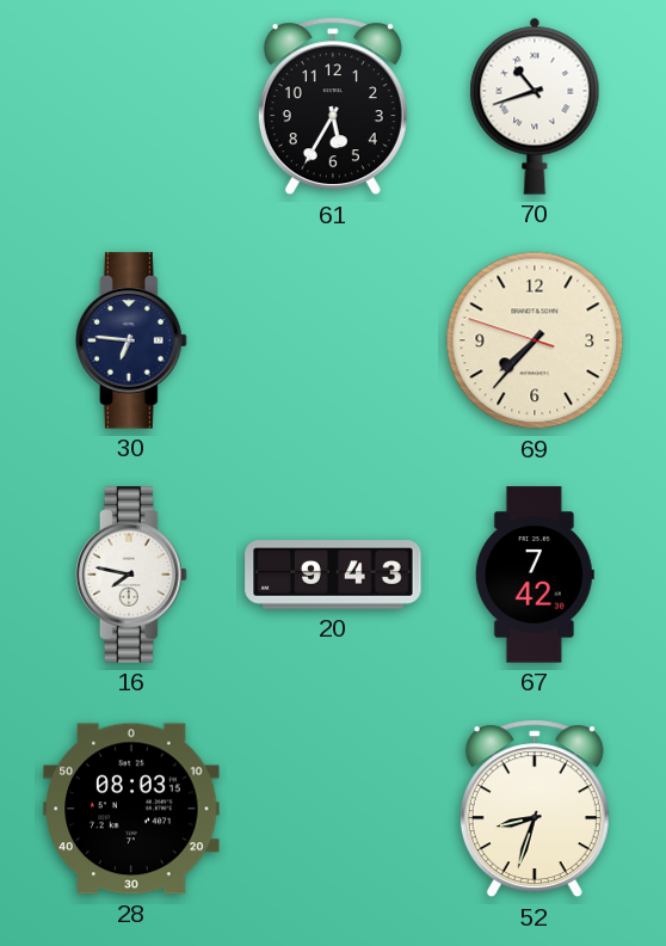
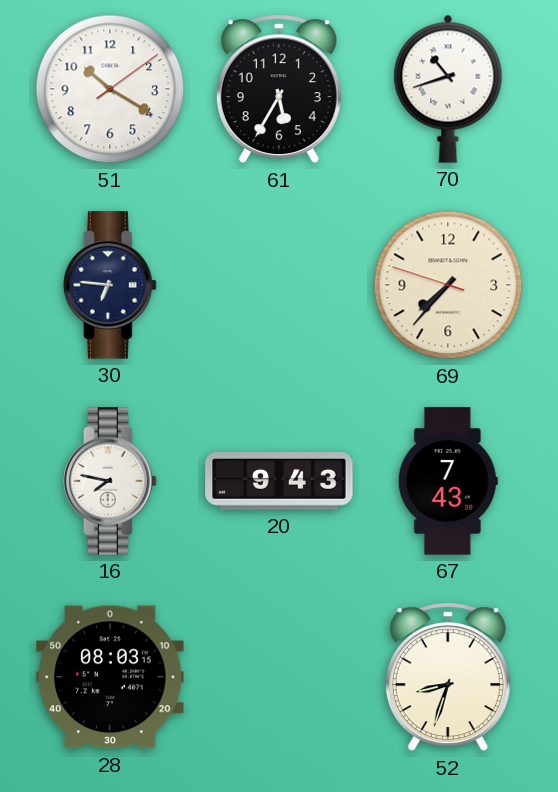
51: none -> 10:20
67: 7:42 -> 7:43
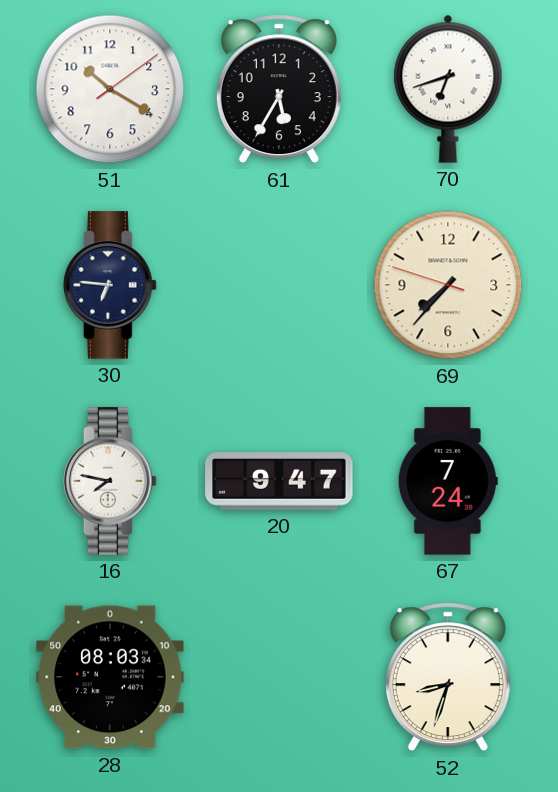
70: 10:42 -> 6:42
20: 9:43 -> 9:47
67: 7:43 -> 7:24
28: 08:03:15 -> 08:03:34
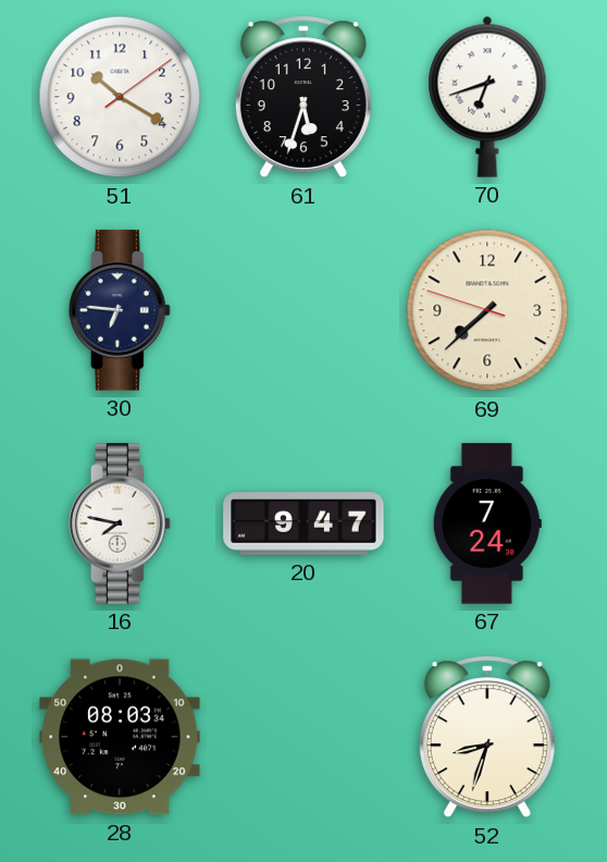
61: 5:35 -> 5:33
69: 7:36 -> 7:37
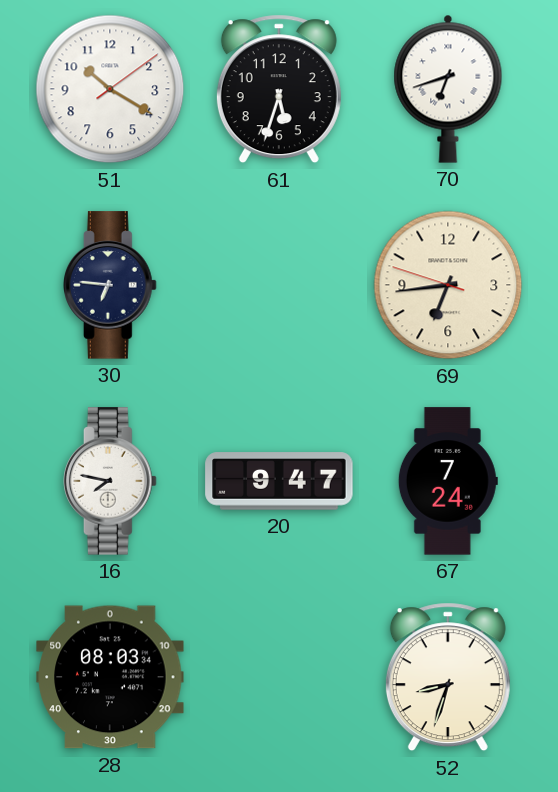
69: 7:37 -> 6:43
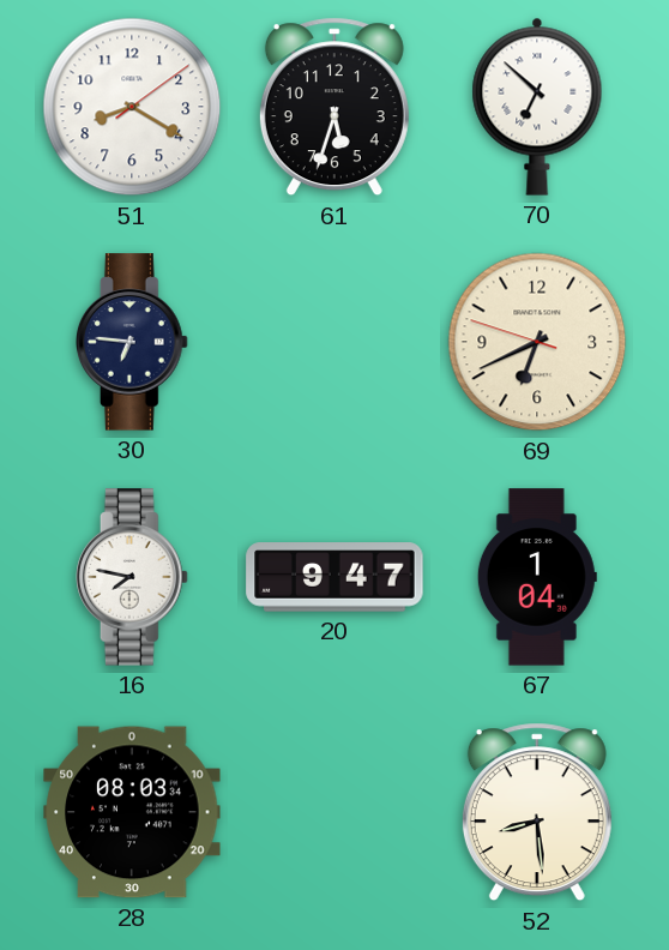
51: 10:20 -> 8:20
70: 6:42 -> 6:52
69: 6:43 -> 6:40
67: 7:24 -> 1:04
52: 8:33 -> 8:29
